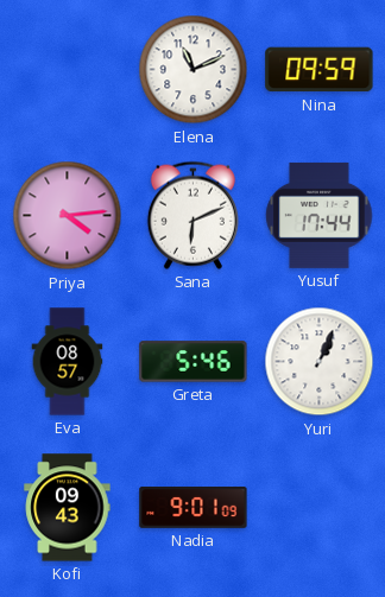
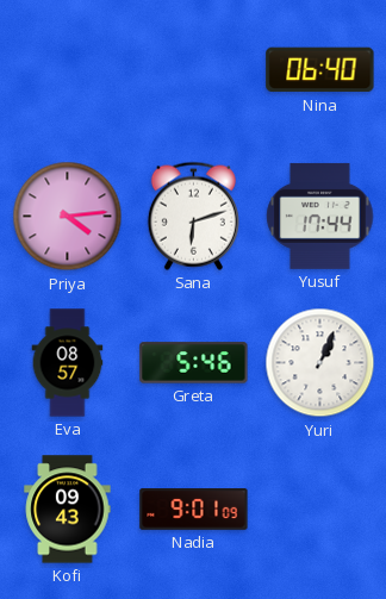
Elena: 11:11 -> none
Nina: 09:59 -> 06:40
Sana: 6:11 -> 6:12
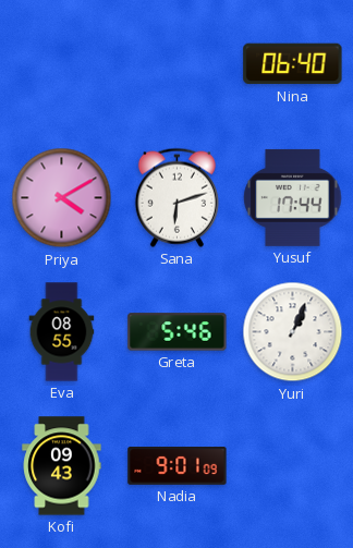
Priya: 4:14 -> 4:10
Eva: 08:57 -> 08:55
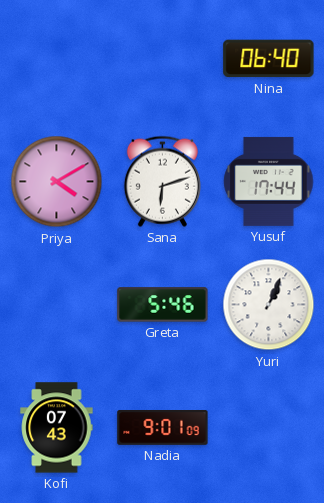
Eva: 08:55 -> none
Kofi: 09:43 -> 07:43
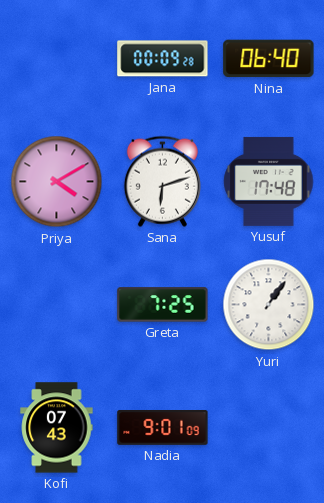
Jana: none -> 00:09
Yusuf: 17:44 -> 17:48
Greta: 5:46 -> 7:25
Yuri: 1:04 -> 1:06
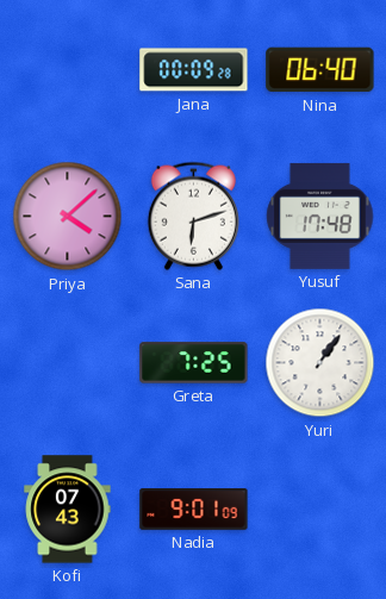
Priya: 4:10 -> 4:08
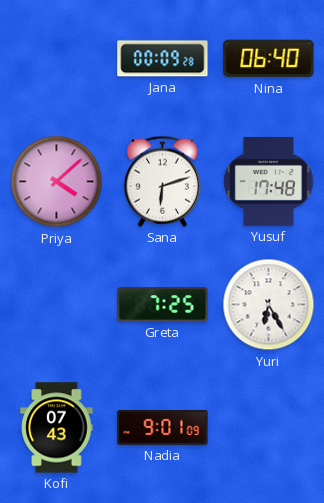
Yuri: 1:06 -> 6:25
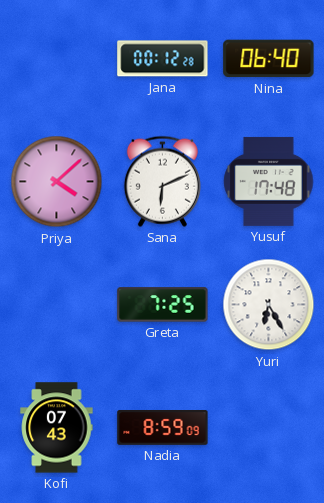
Jana: 00:09 -> 00:12
Sana: 6:12 -> 6:11
Nadia: 9:01 -> 8:59
